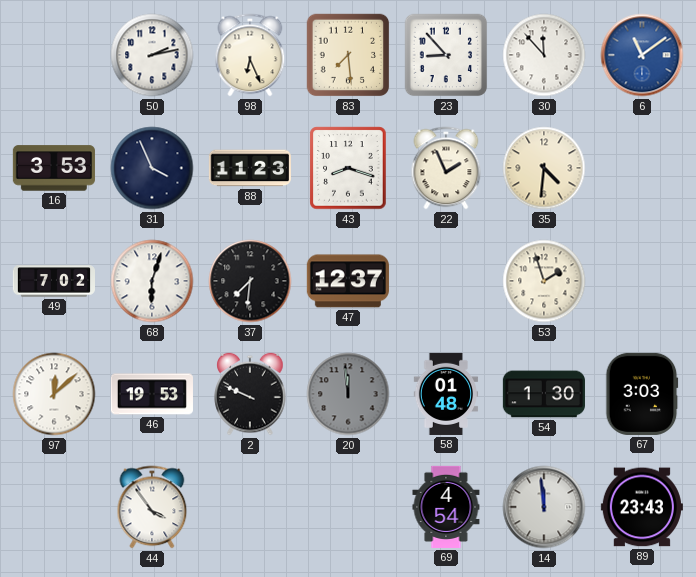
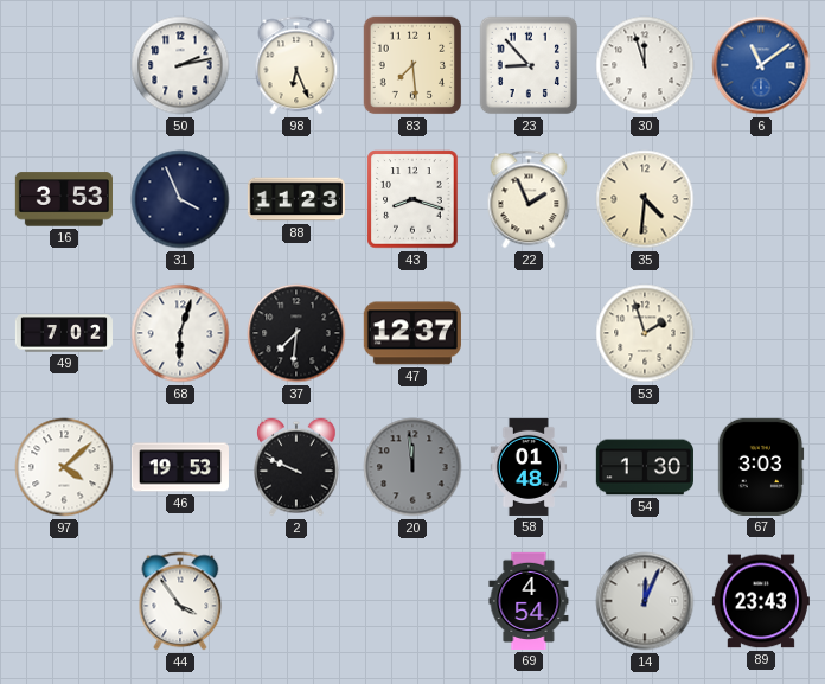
30: 11:53 -> 11:57
97: 12:08 -> 4:08
14: 11:59 -> 12:04
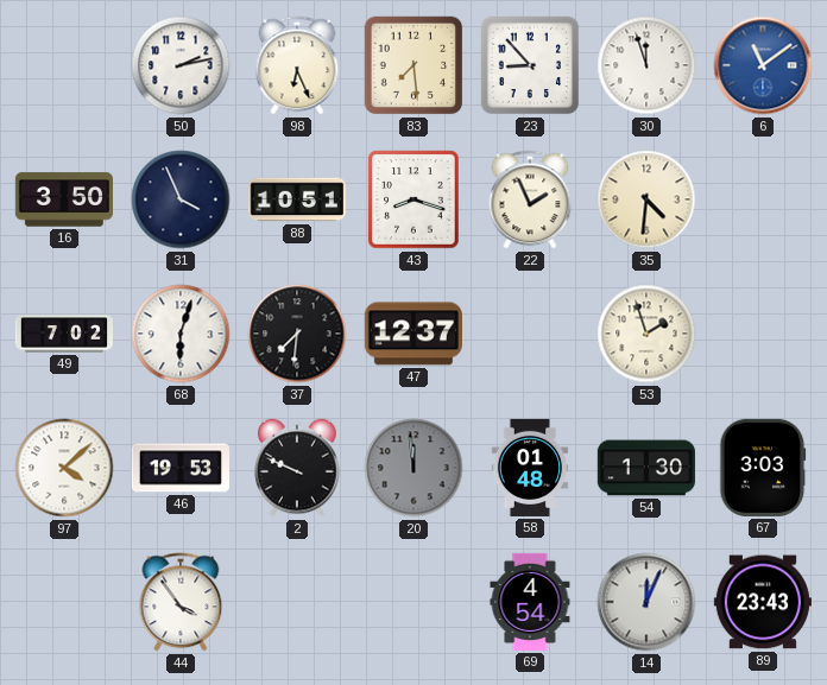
16: 3:53 -> 3:50
88: 11:23 -> 10:51
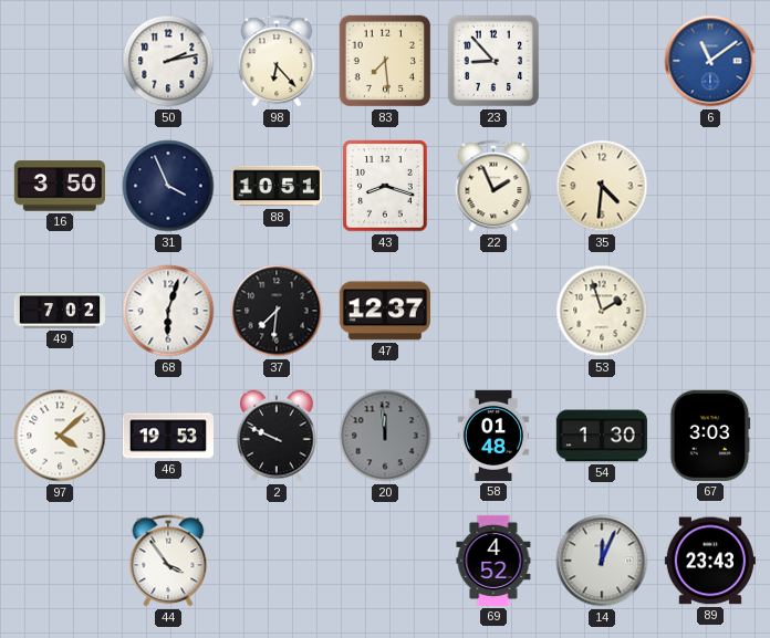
98: 6:26 -> 6:23
30: 11:57 -> none
69: 4:54 -> 4:52
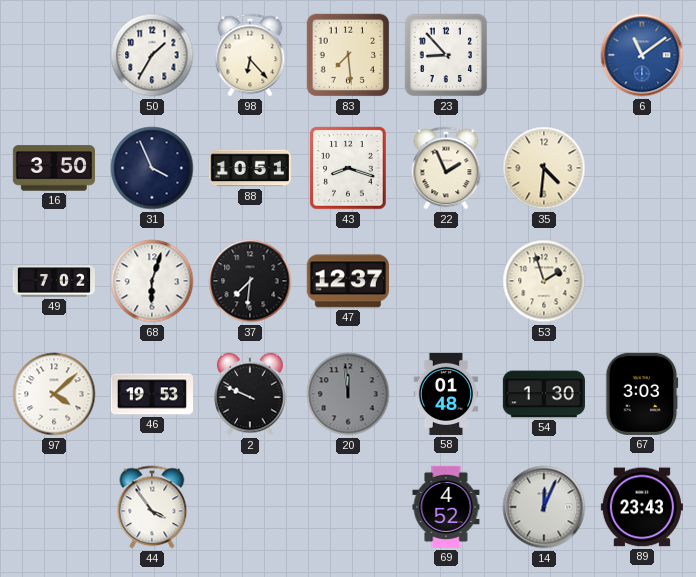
50: 2:13 -> 1:35
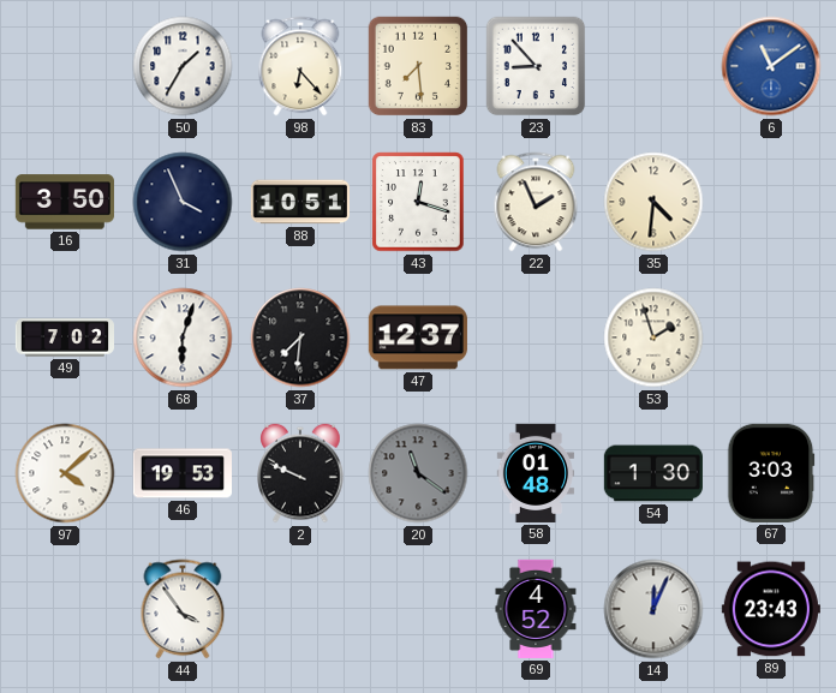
43: 8:18 -> 12:18
20: 11:59 -> 11:21
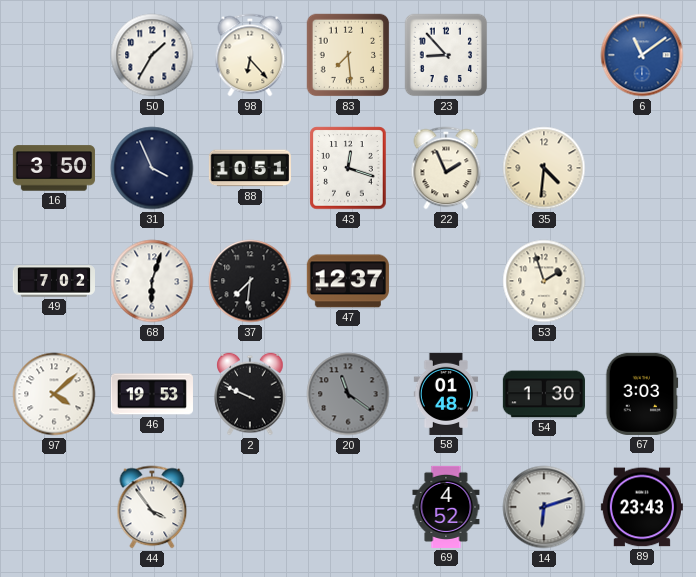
14: 12:04 -> 6:12
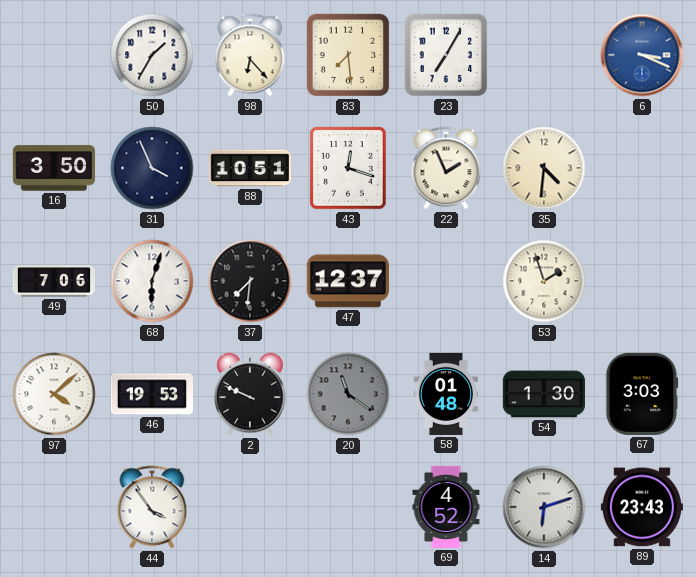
23: 8:53 -> 7:05
6: 11:09 -> 3:19
49: 7:02 -> 7:06
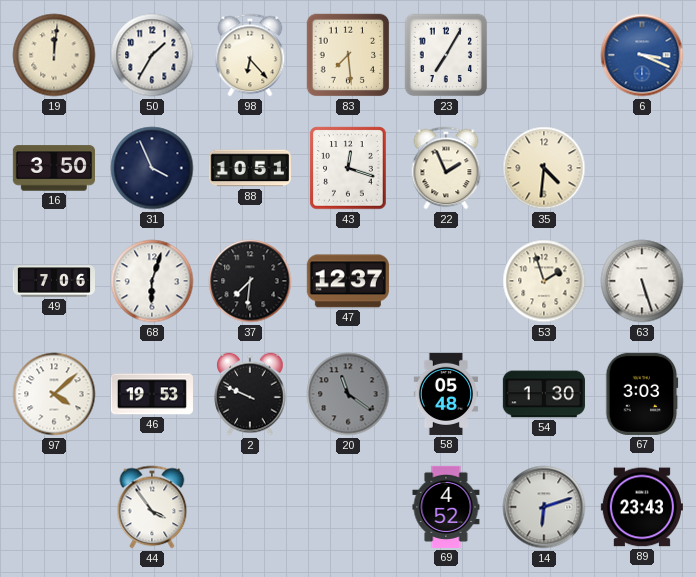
19: none -> 12:01
63: none -> 5:27
58: 01:48 -> 05:48
